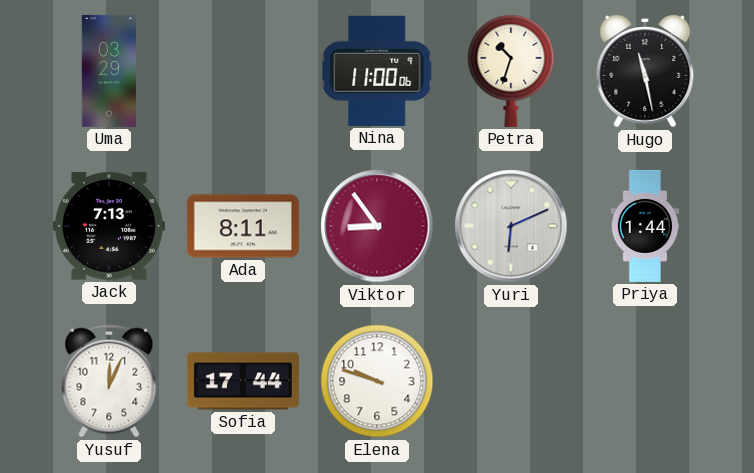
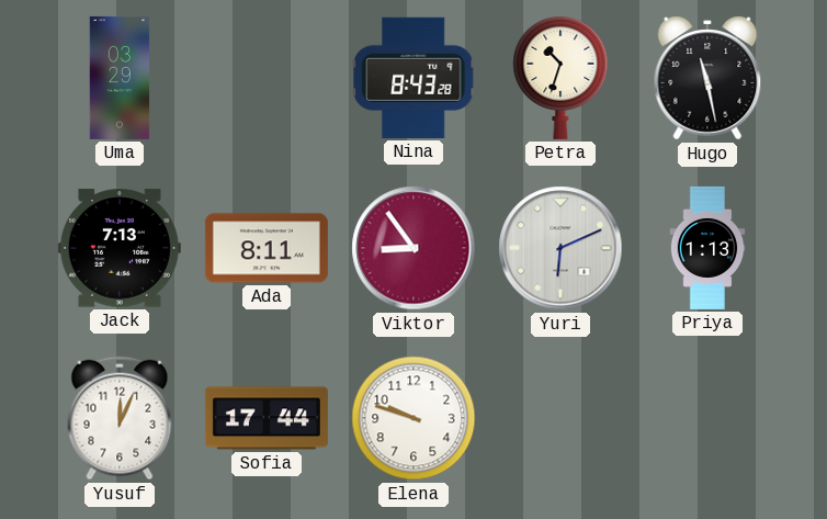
Nina: 11:00 -> 8:43
Priya: 1:44 -> 1:13
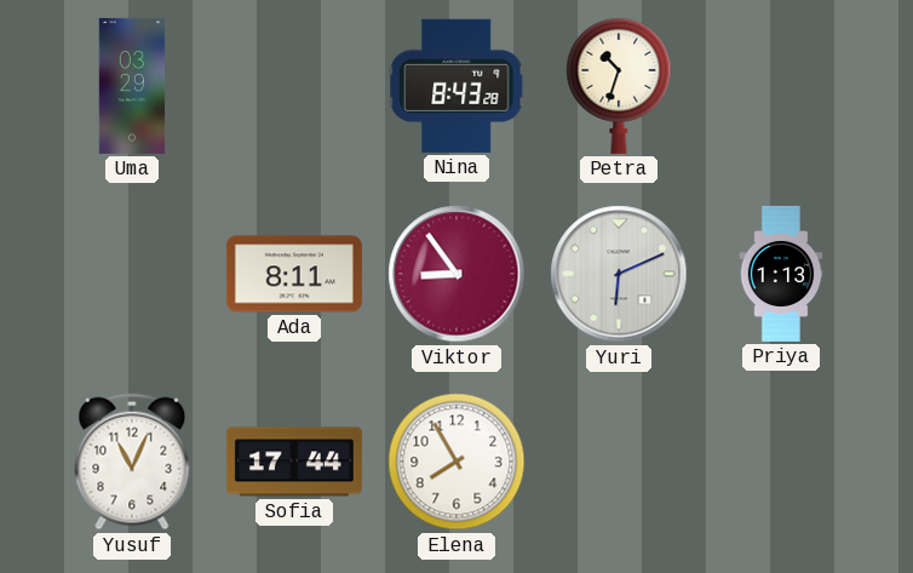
Hugo: 11:28 -> none
Jack: 7:13 -> none
Yusuf: 12:04 -> 11:04
Elena: 9:48 -> 7:55
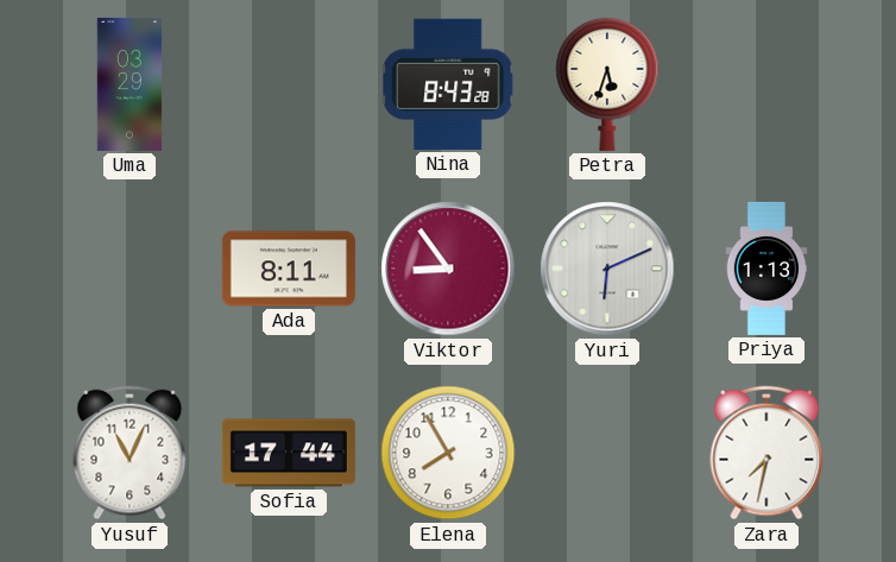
Petra: 10:33 -> 5:33
Zara: none -> 7:32
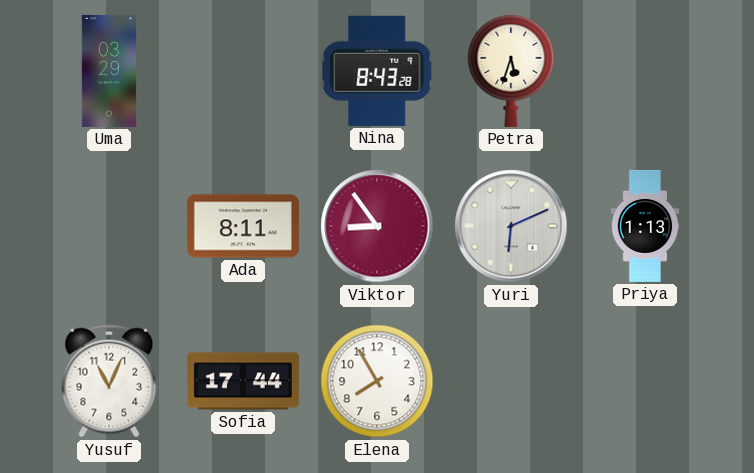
Zara: 7:32 -> none
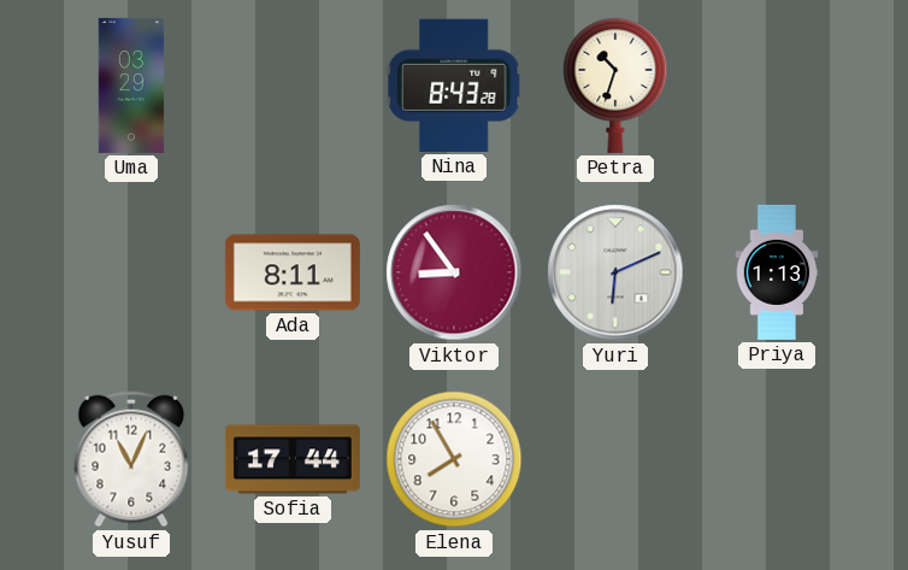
Petra: 5:33 -> 10:33
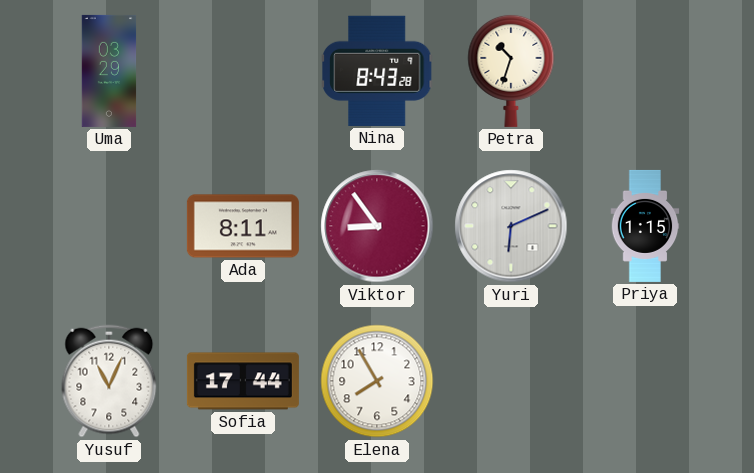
Priya: 1:13 -> 1:15
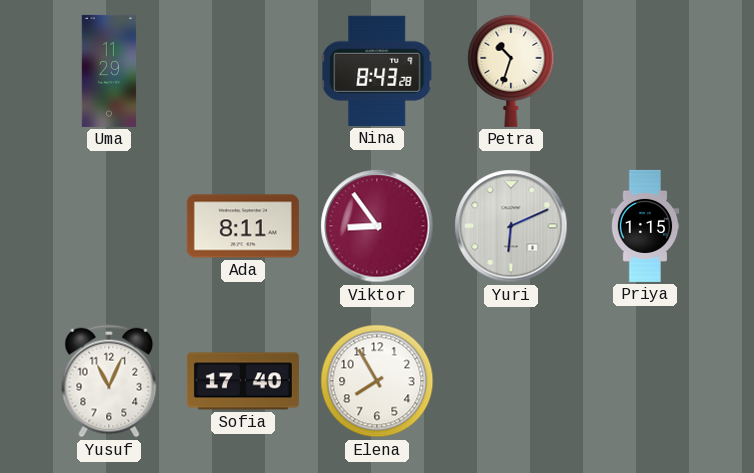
Uma: 03:29 -> 11:29
Sofia: 17:44 -> 17:40
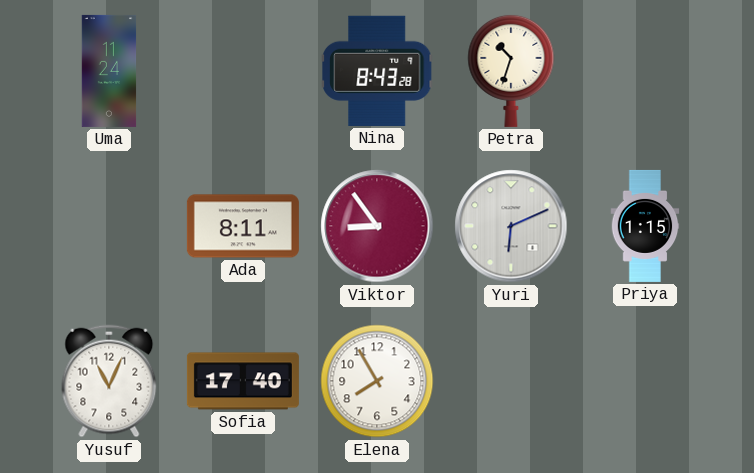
Uma: 11:29 -> 11:24
